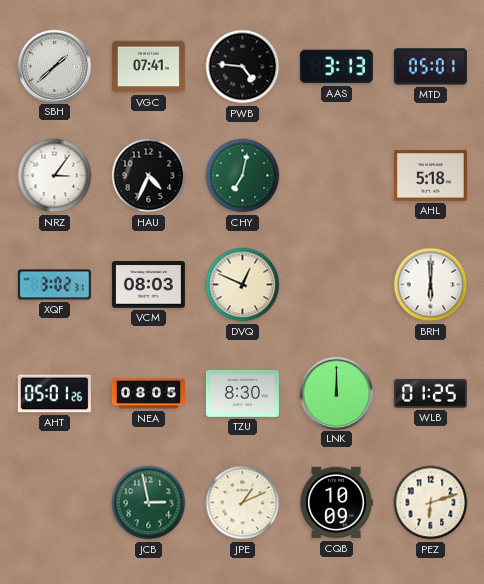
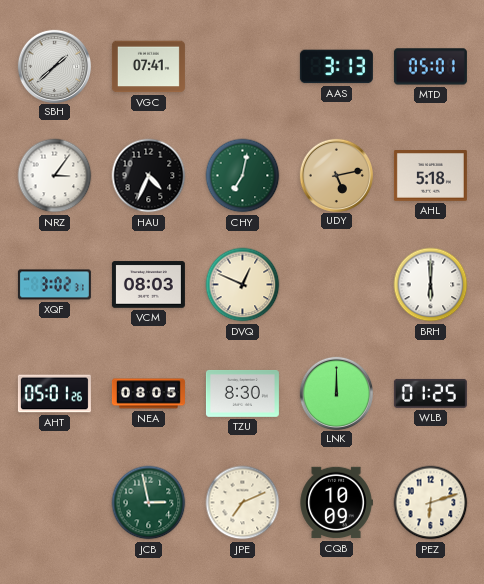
PWB: 4:46 -> none
UDY: none -> 5:13
JPE: 1:11 -> 7:11
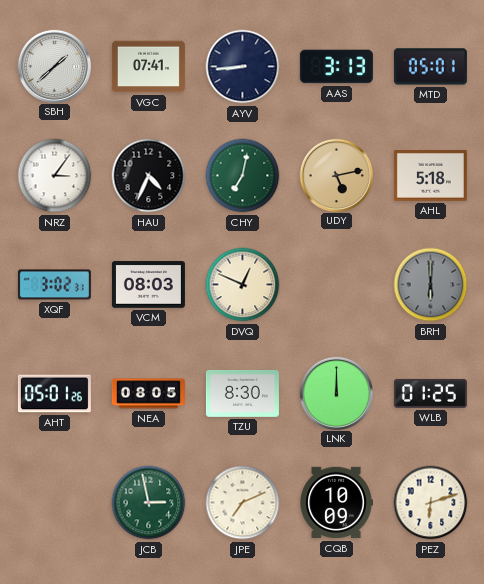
AYV: none -> 8:44
BRH dial: white -> grey
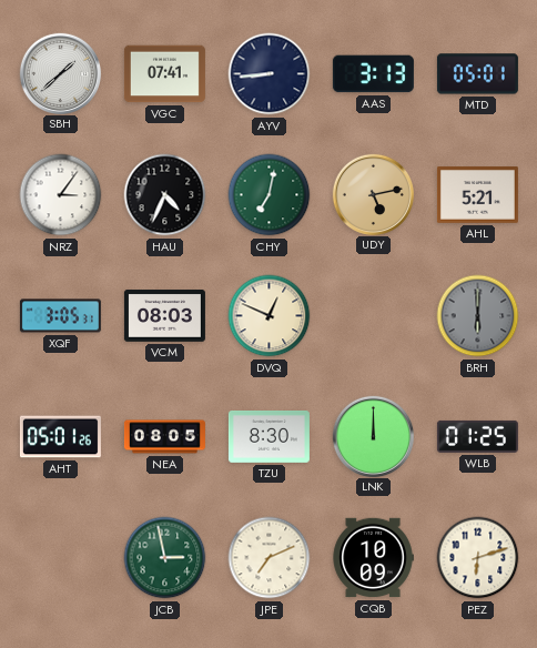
AHL: 5:18 -> 5:21
XQF: 3:02 -> 3:05
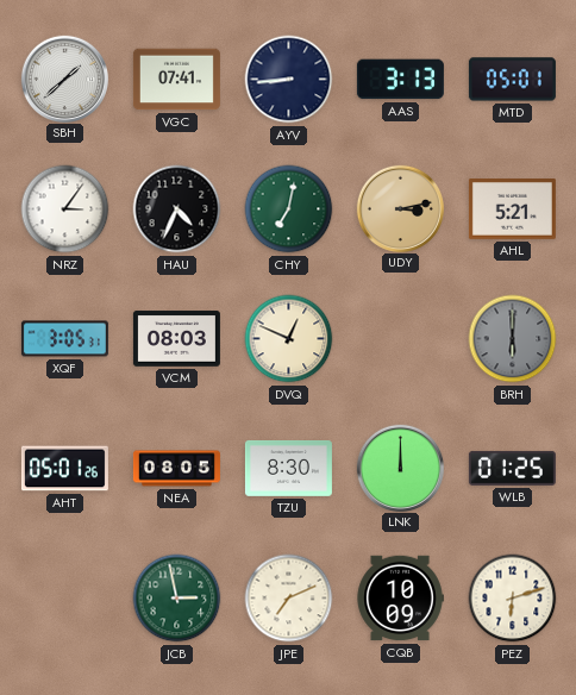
UDY: 5:13 -> 3:13
